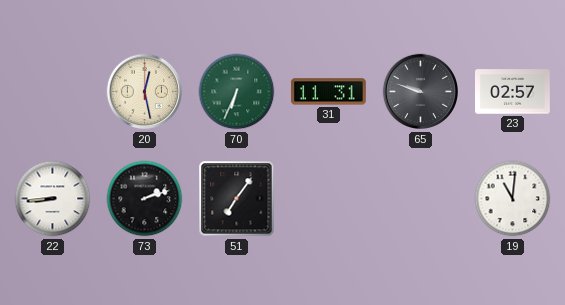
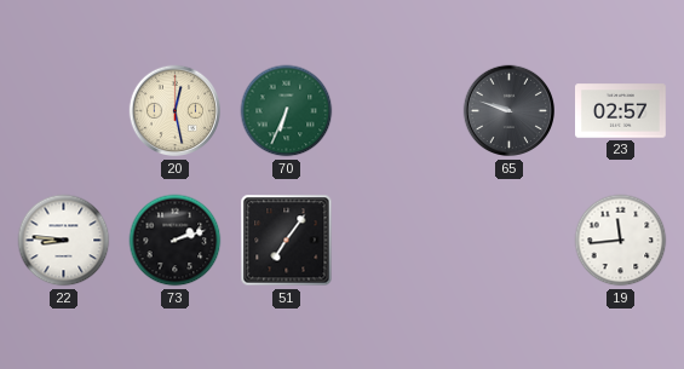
31: 11:31 -> none
22: 8:44 -> 8:46
19: 11:01 -> 11:44
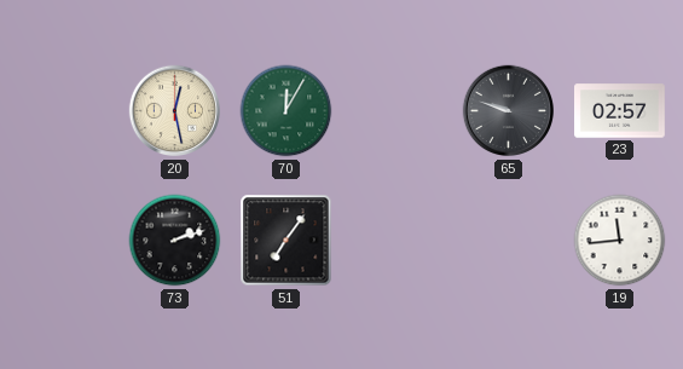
70: 6:34 -> 12:05
22: 8:46 -> none
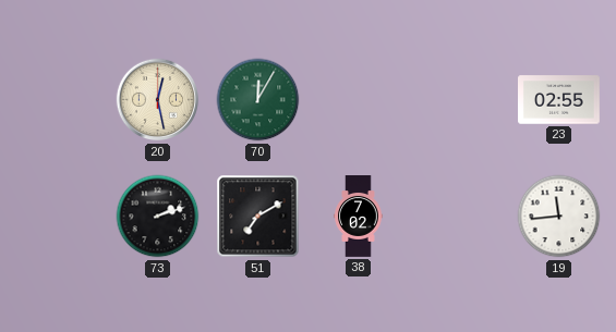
65: 9:48 -> none
23: 02:57 -> 02:55
51: 7:06 -> 7:10
38: none -> 7:02
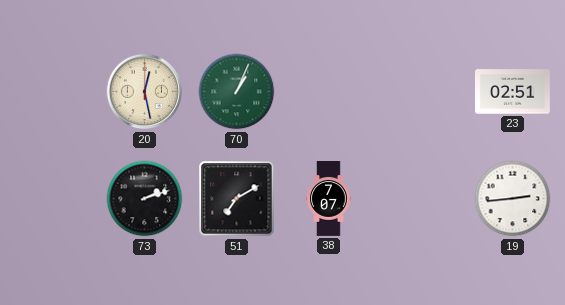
70: 12:05 -> 1:04
23: 02:55 -> 02:51
38: 7:02 -> 7:07
19: 11:44 -> 2:44
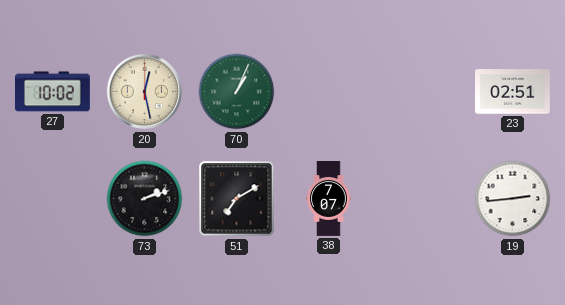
27: none -> 10:02
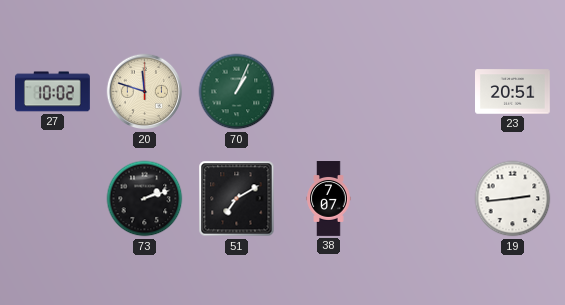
20: 12:28 -> 11:48
23: 02:51 -> 20:51
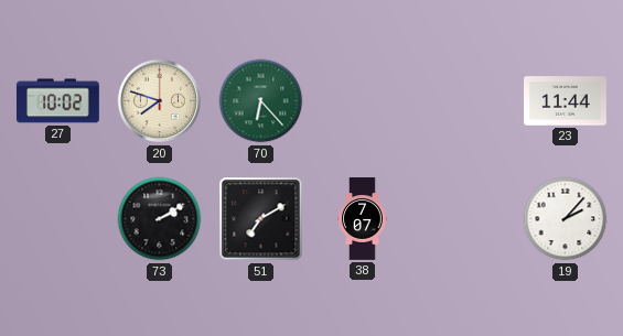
20: 11:48 -> 7:48
70: 1:04 -> 6:23
23: 20:51 -> 11:44
73: 2:12 -> 2:10
19: 2:44 -> 2:07
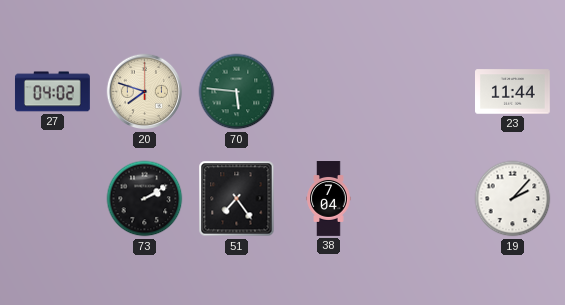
27: 10:02 -> 04:02
70: 6:23 -> 5:46
51: 7:10 -> 7:24
38: 7:07 -> 7:04
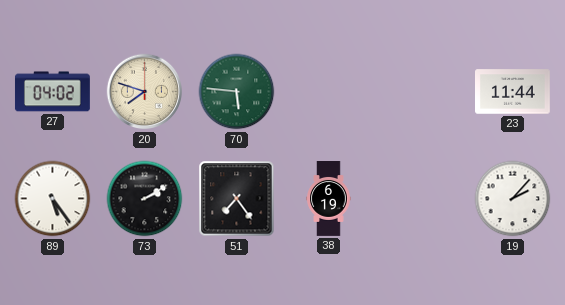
89: none -> 5:24
38: 7:04 -> 6:19
